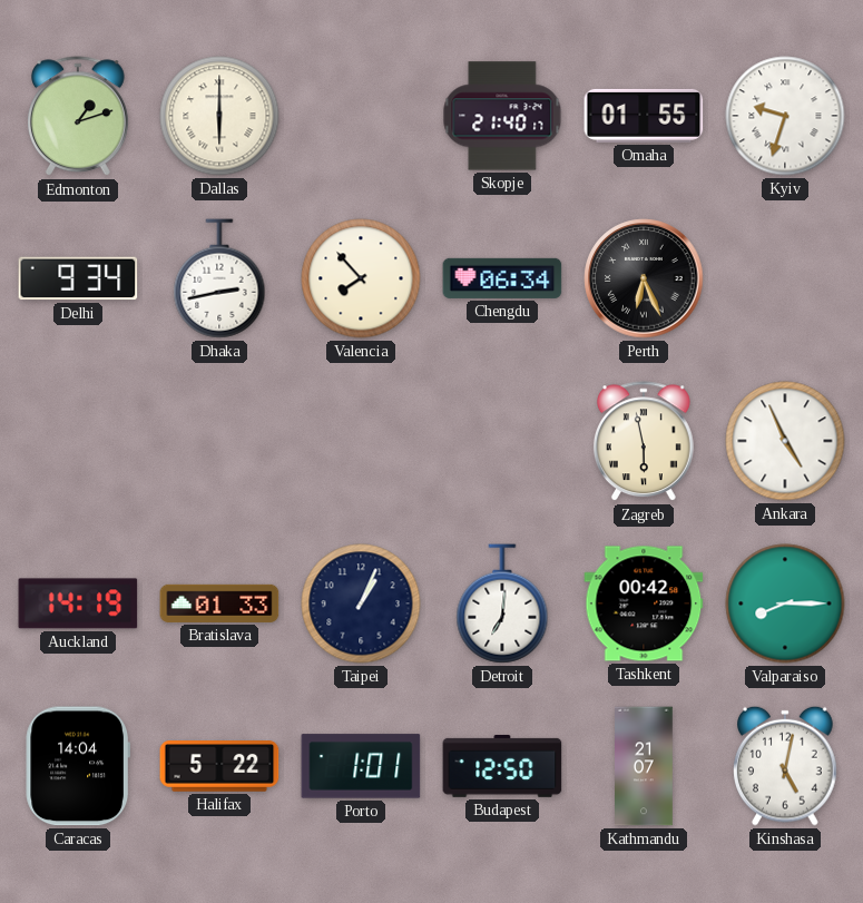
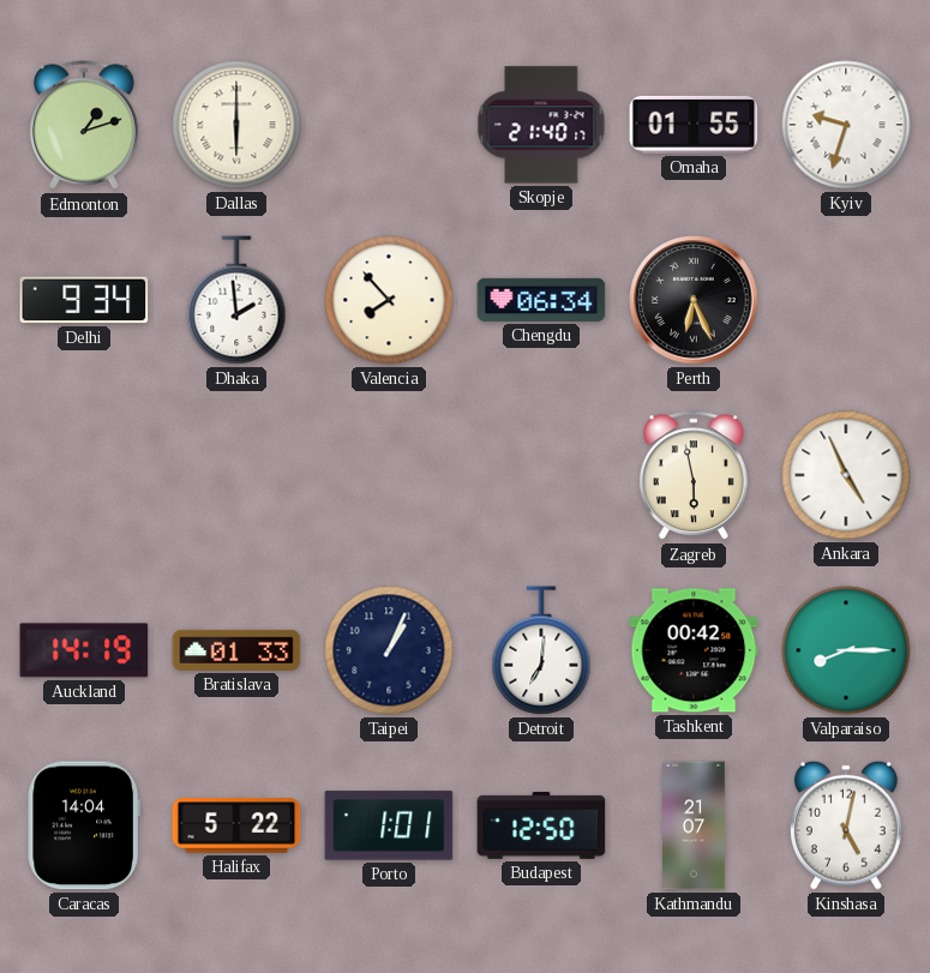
Dhaka: 2:43 -> 1:59
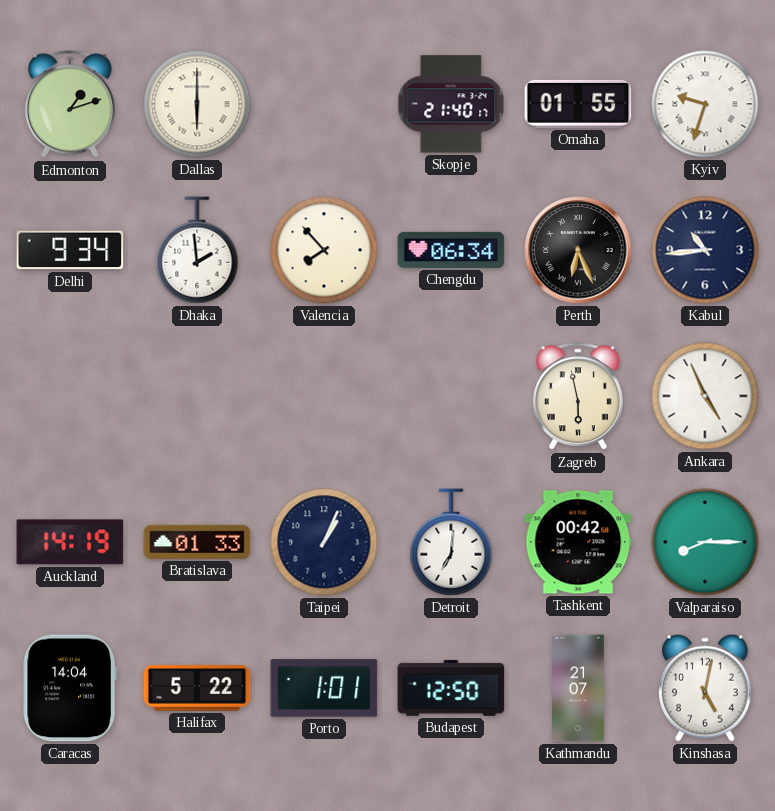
Kabul: none -> 10:44
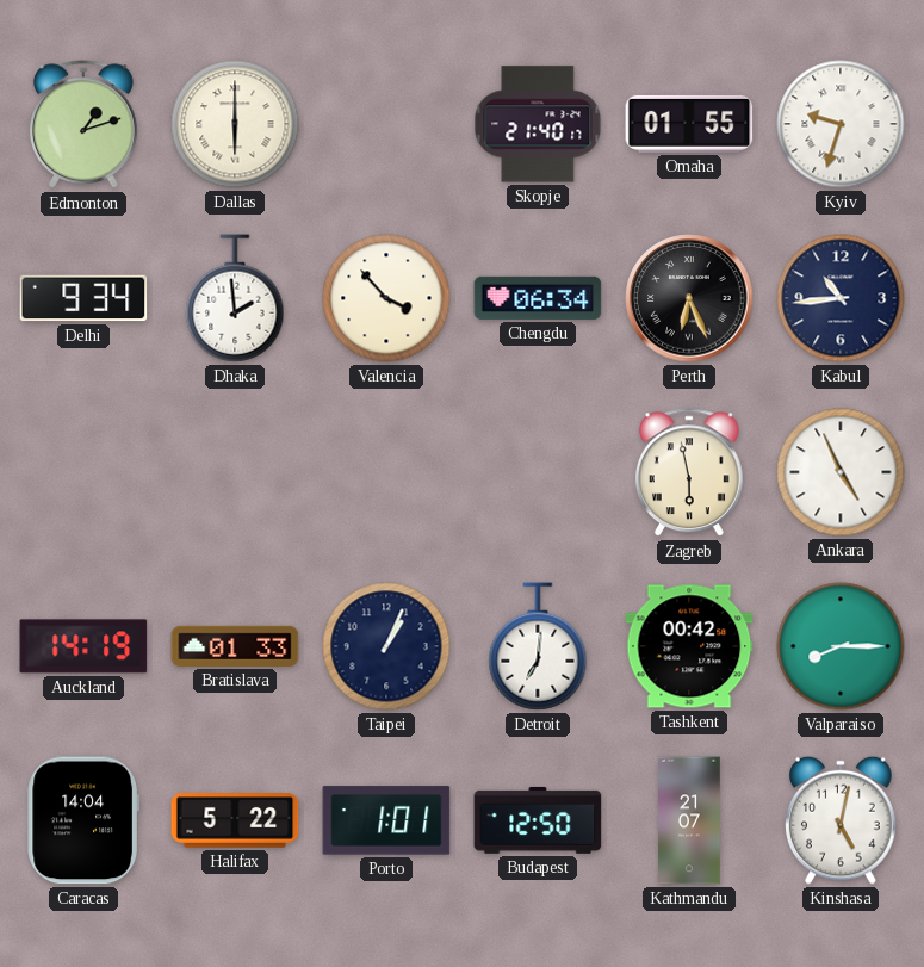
Valencia: 7:53 -> 3:53
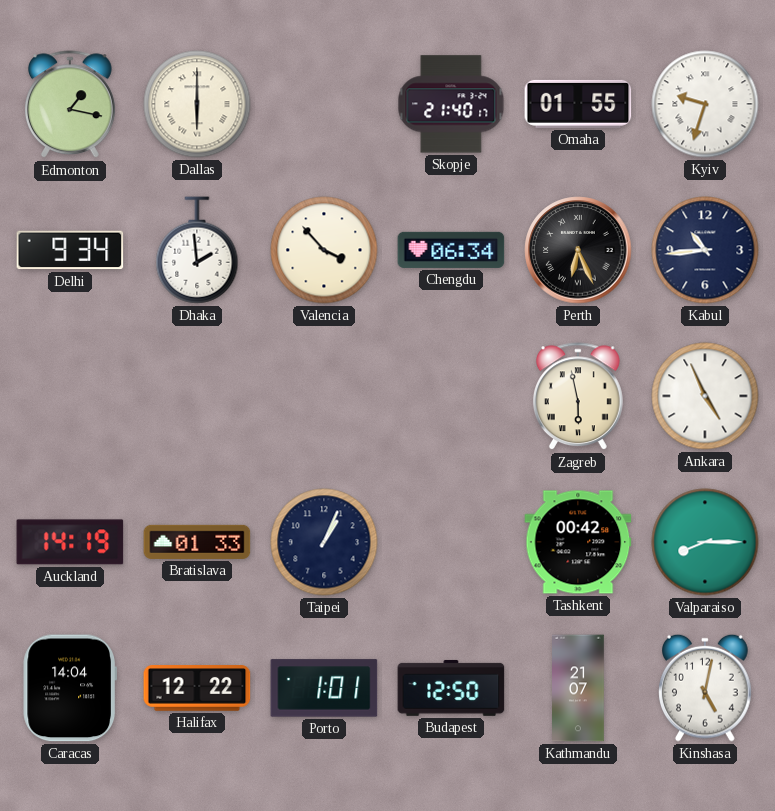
Edmonton: 1:12 -> 1:17
Detroit: 7:01 -> none
Halifax: 5:22 -> 12:22
